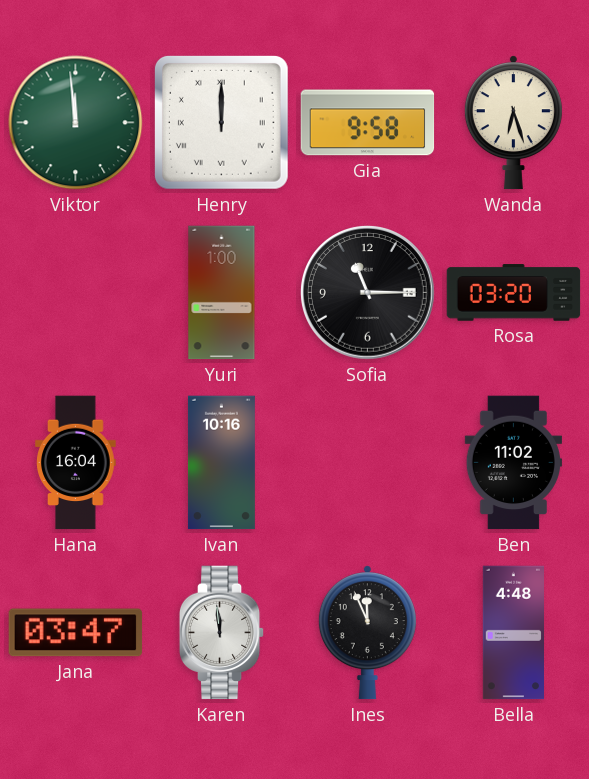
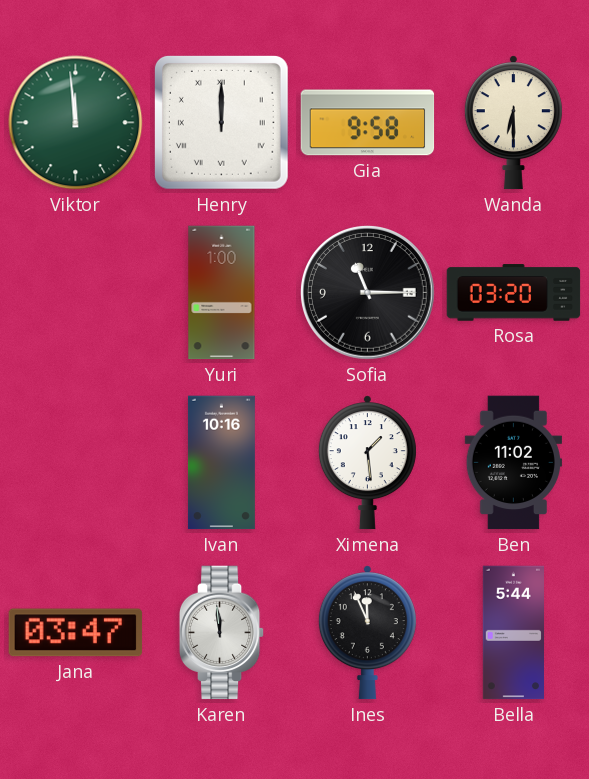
Wanda: 6:27 -> 6:30
Hana: 16:04 -> none
Ximena: none -> 1:29
Bella: 4:48 -> 5:44
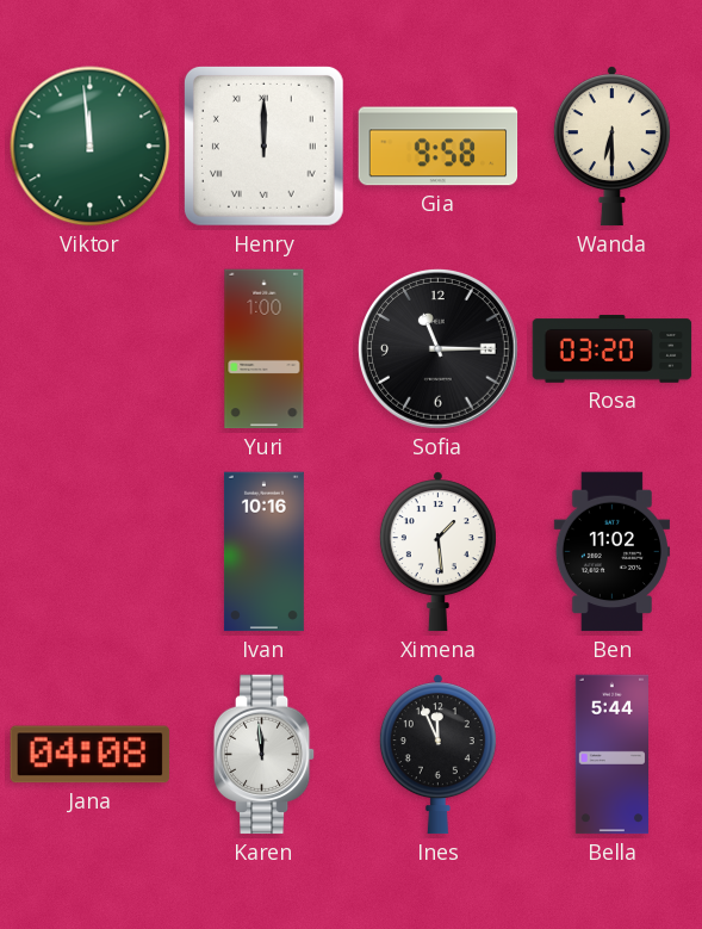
Jana: 03:47 -> 04:08
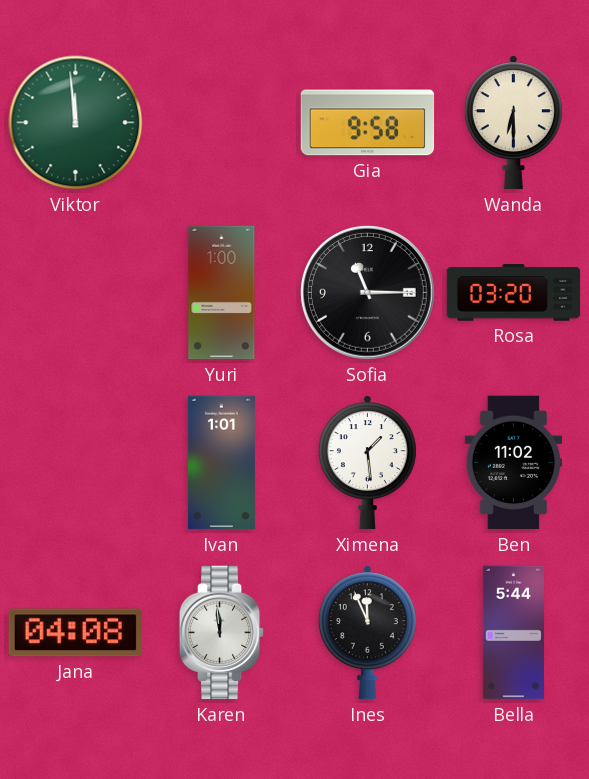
Henry: 12:00 -> none
Ivan: 10:16 -> 1:01
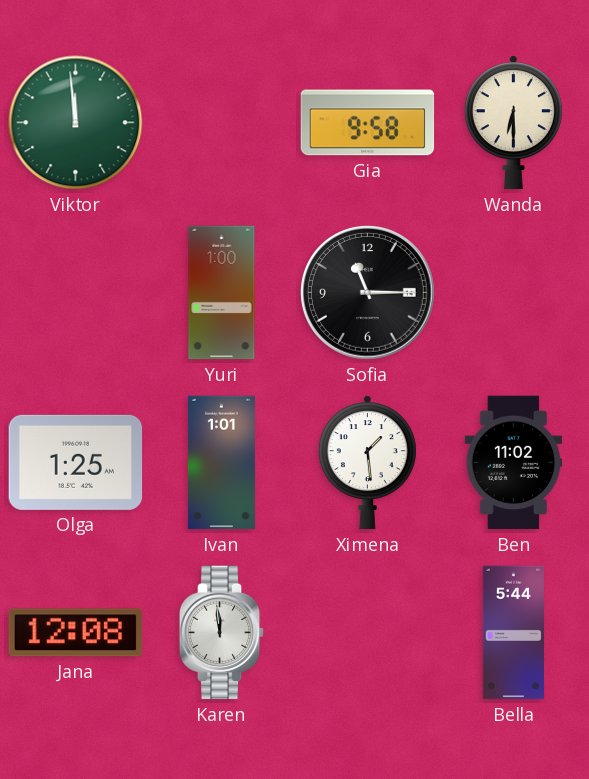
Rosa: 03:20 -> none
Olga: none -> 1:25
Jana: 04:08 -> 12:08
Ines: 11:56 -> none
